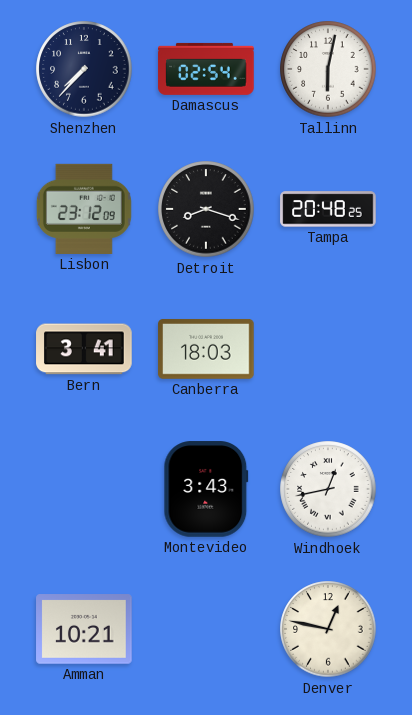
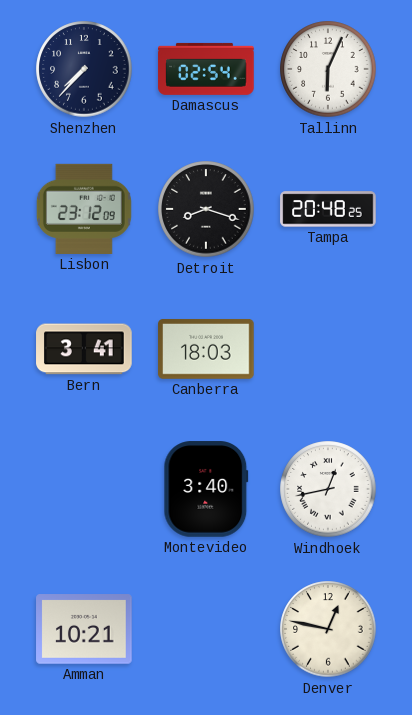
Tallinn: 6:02 -> 6:04
Montevideo: 3:43 -> 3:40
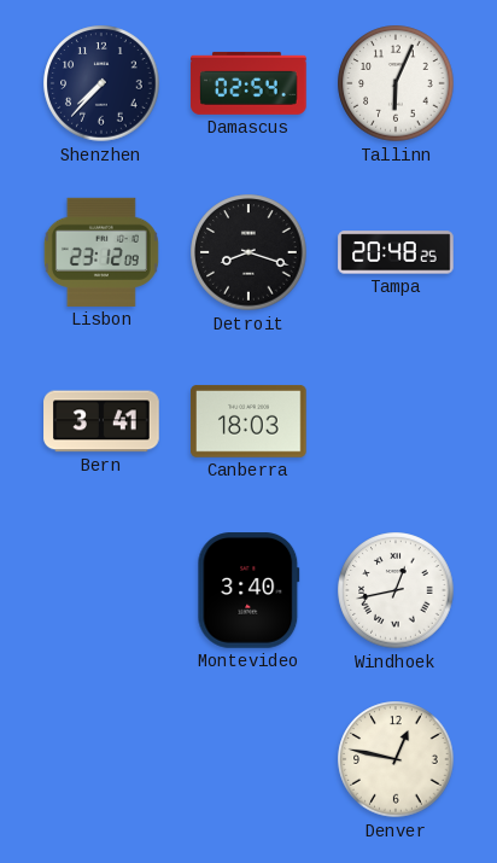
Amman: 10:21 -> none
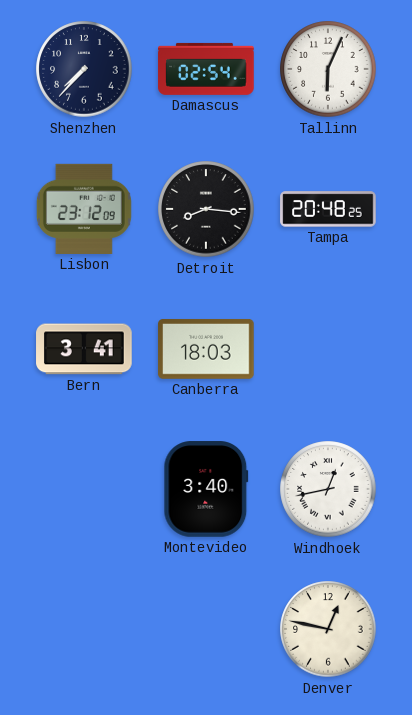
Detroit: 8:18 -> 8:16
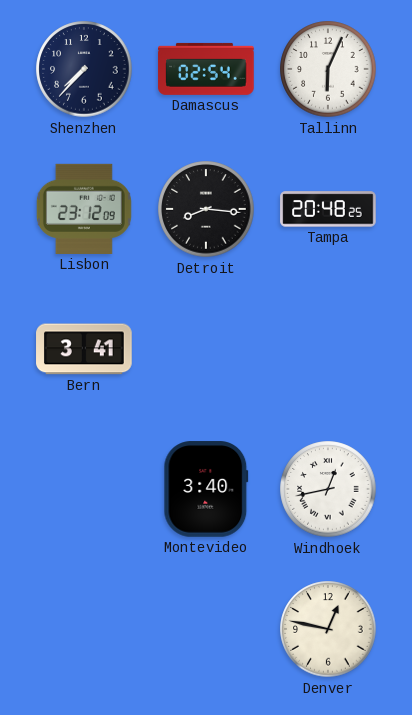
Canberra: 18:03 -> none
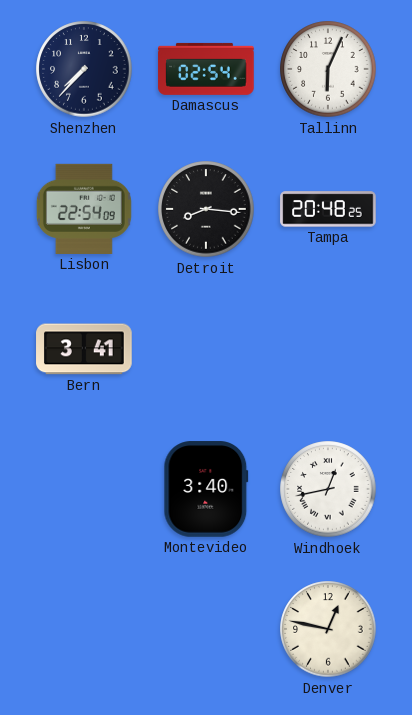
Lisbon: 23:12 -> 22:54
